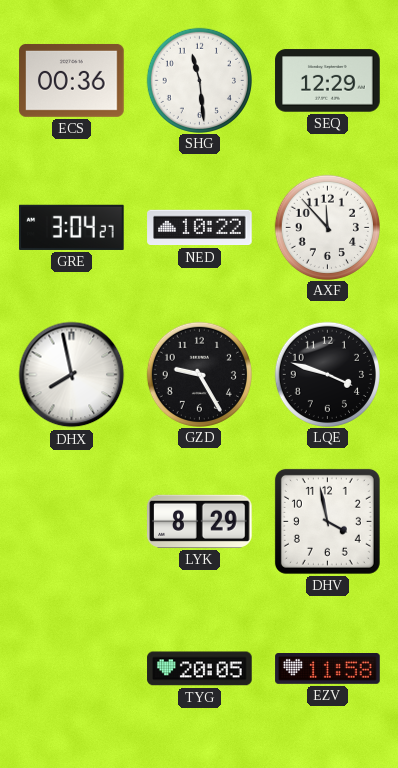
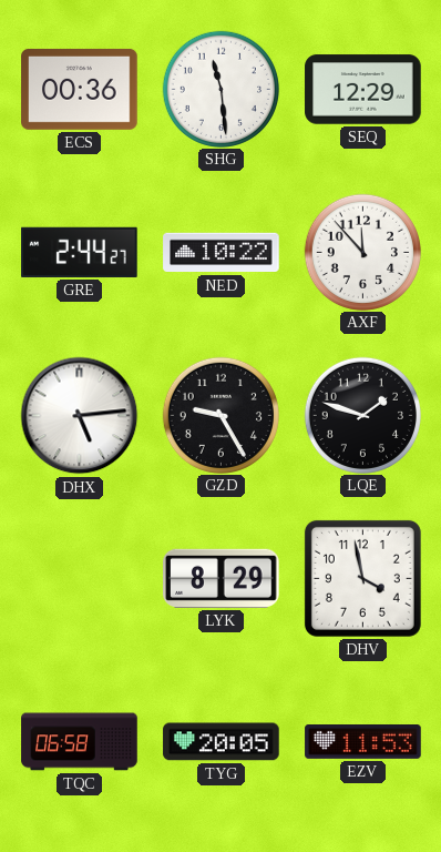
GRE: 3:04 -> 2:44
DHX: 7:58 -> 5:14
LQE: 3:48 -> 1:48
TQC: none -> 06:58
EZV: 11:58 -> 11:53
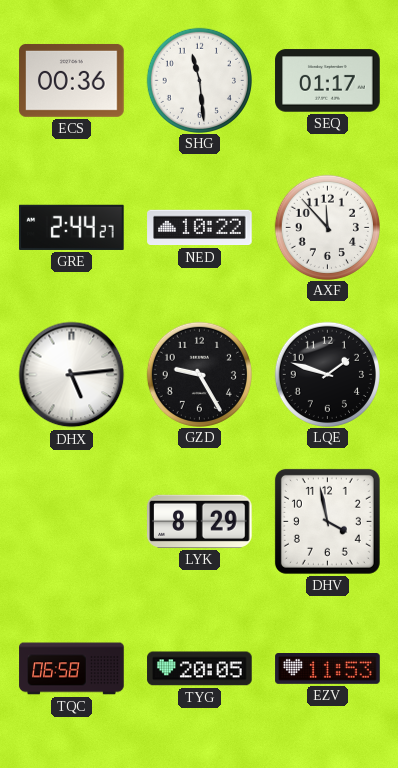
SEQ: 12:29 -> 01:17
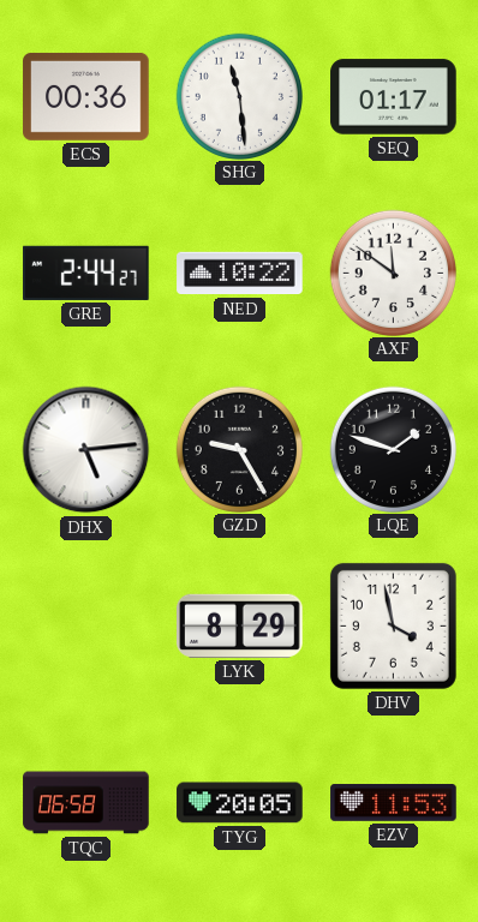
AXF: 11:53 -> 11:51
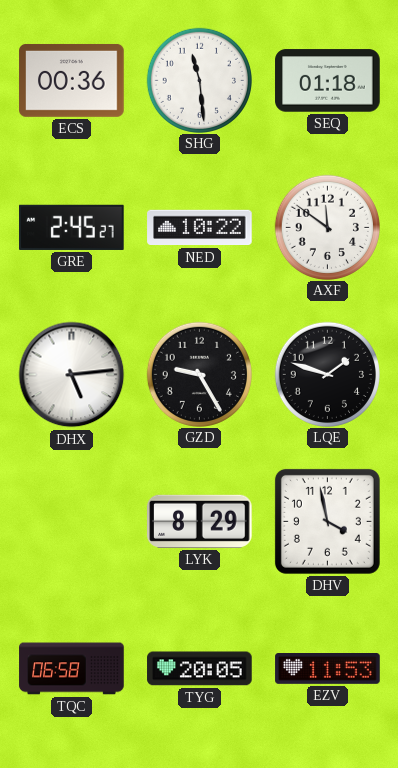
SEQ: 01:17 -> 01:18
GRE: 2:44 -> 2:45
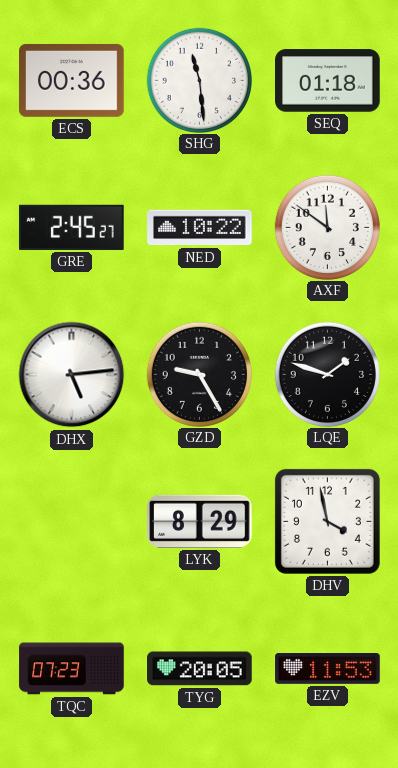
TQC: 06:58 -> 07:23
